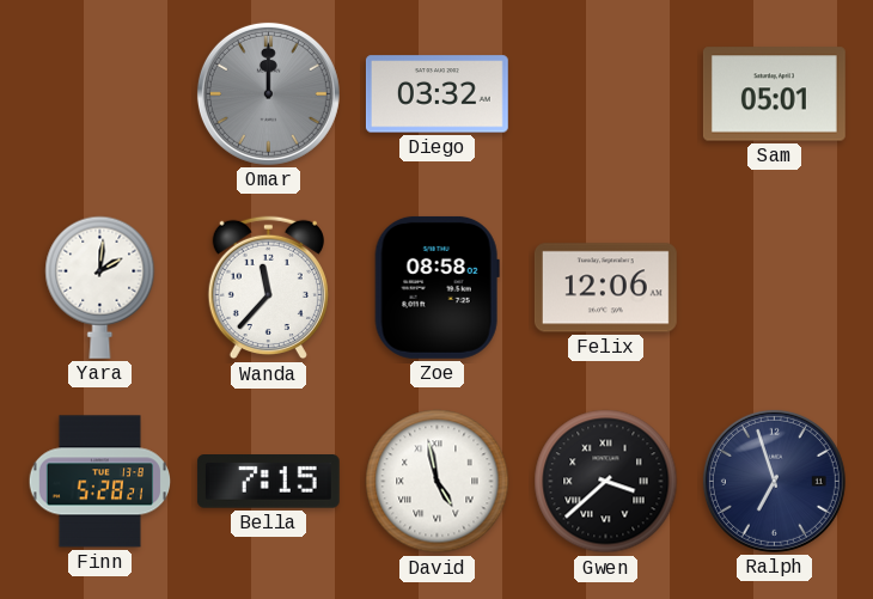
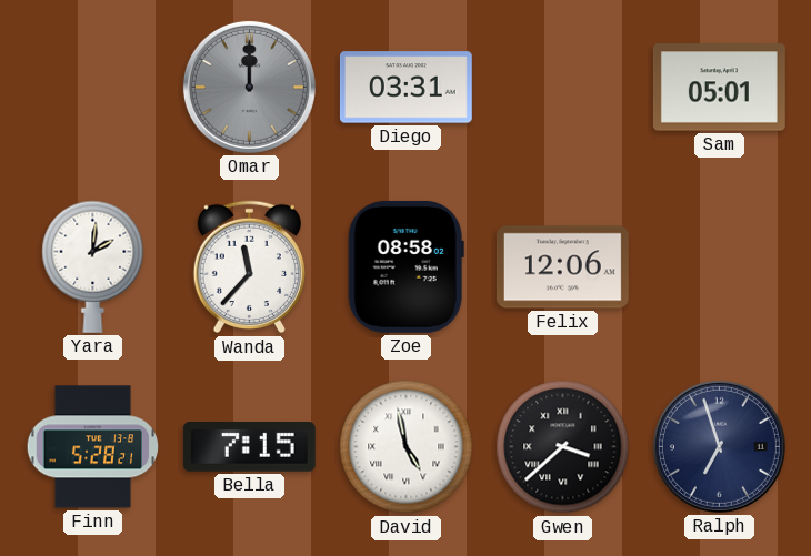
Diego: 03:32 -> 03:31
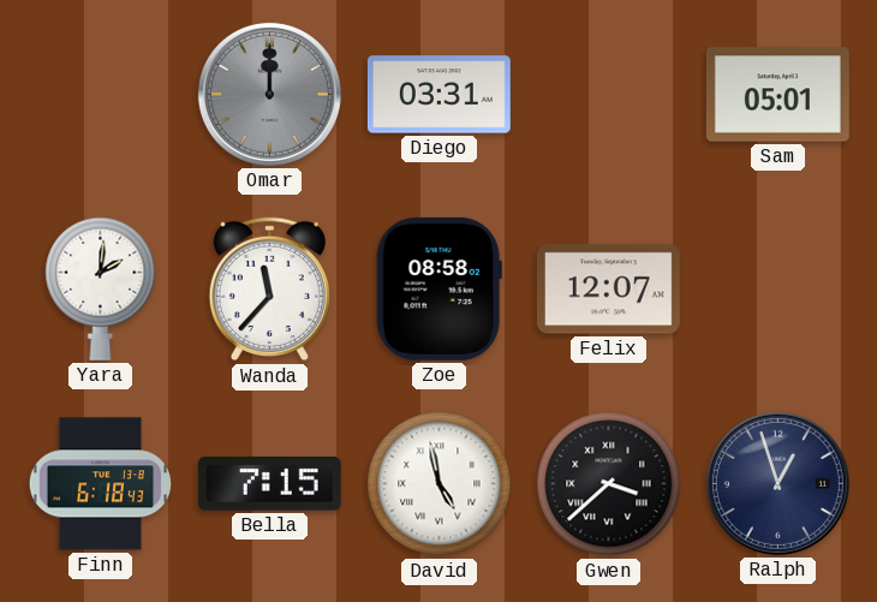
Felix: 12:06 -> 12:07
Finn: 5:28 -> 6:18
Ralph: 6:57 -> 12:57
